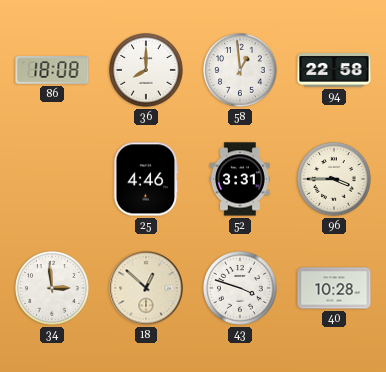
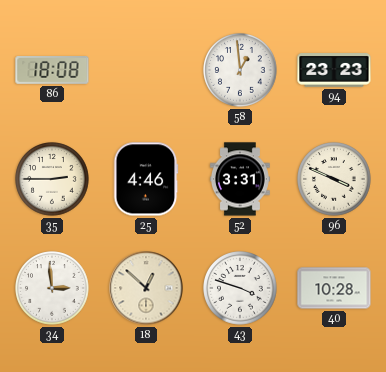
36: 8:00 -> none
94: 22:58 -> 23:23
35: none -> 2:45
96: 3:45 -> 3:49
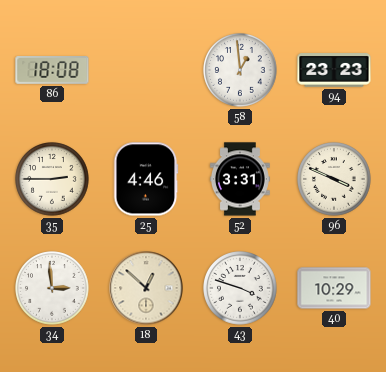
40: 10:28 -> 10:29
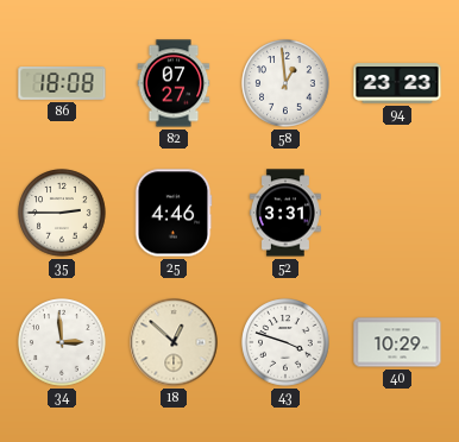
82: none -> 07:27
96: 3:49 -> none
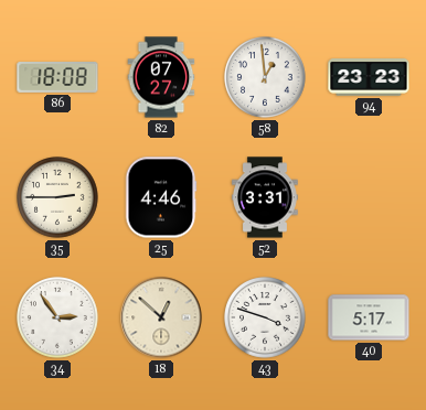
34: 2:59 -> 2:54
40: 10:29 -> 5:17
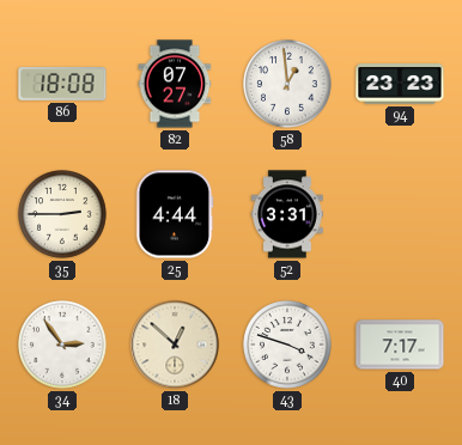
25: 4:46 -> 4:44
40: 5:17 -> 7:17
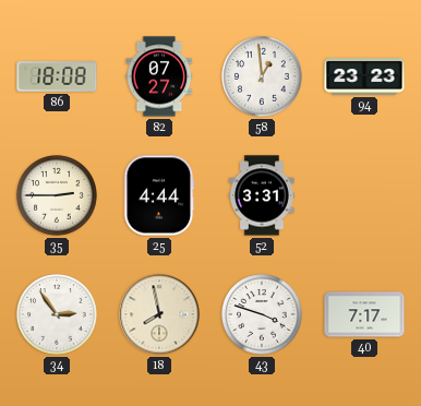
18: 12:52 -> 7:58
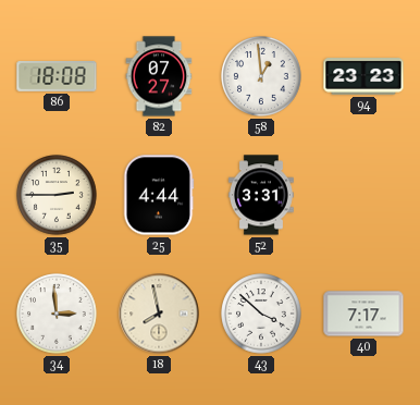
34: 2:54 -> 2:59
43: 3:48 -> 3:52
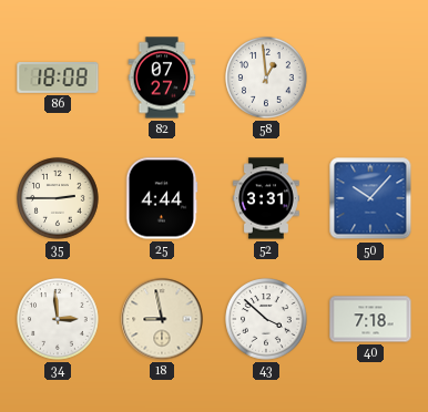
94: 23:23 -> none
50: none -> 10:07
18: 7:58 -> 8:58
40: 7:17 -> 7:18
